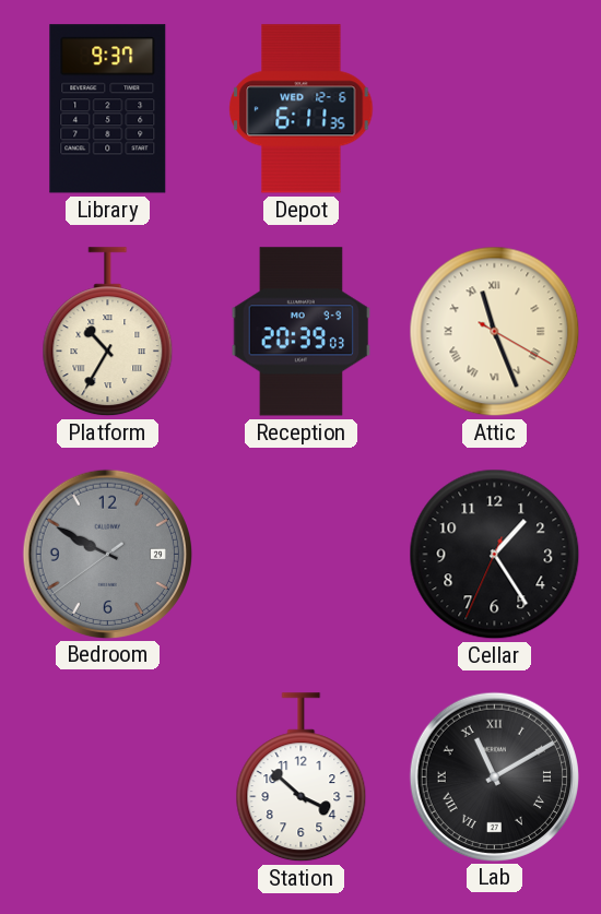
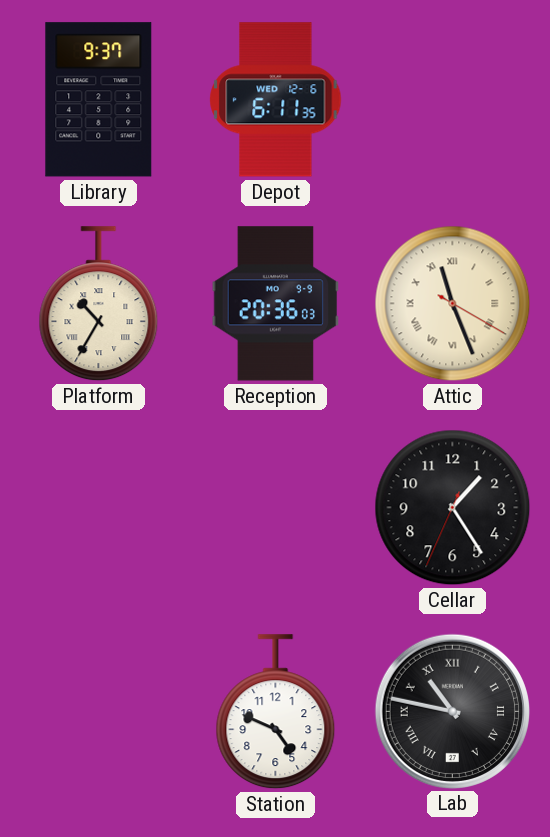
Reception: 20:39 -> 20:36
Bedroom: 9:49 -> none
Station: 3:52 -> 4:49
Lab: 11:10 -> 10:47
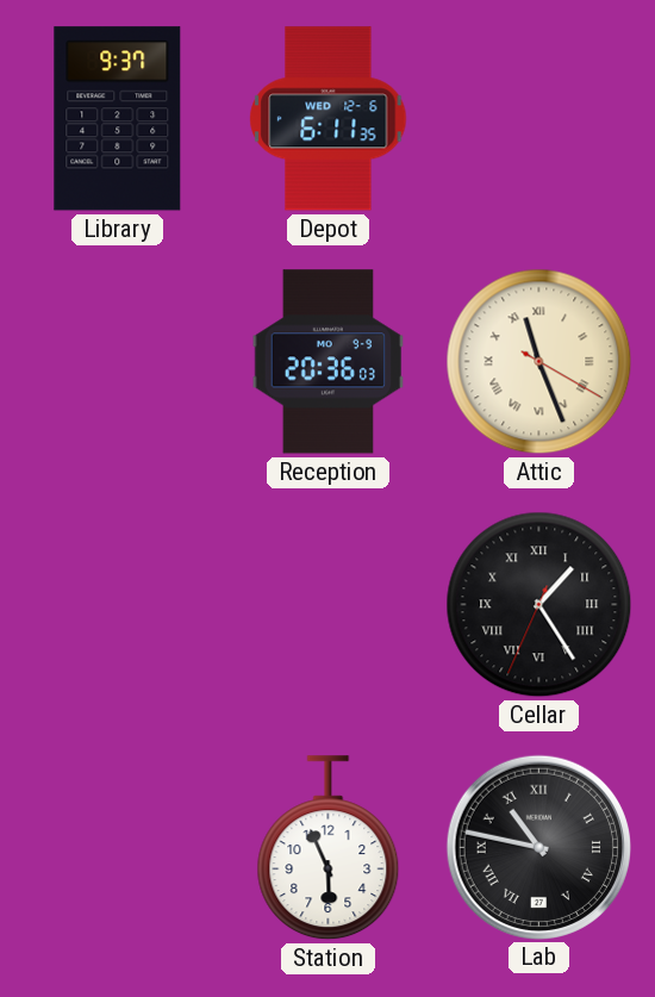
Platform: 10:35 -> none
Cellar numerals: Arabic -> Roman
Station: 4:49 -> 5:56
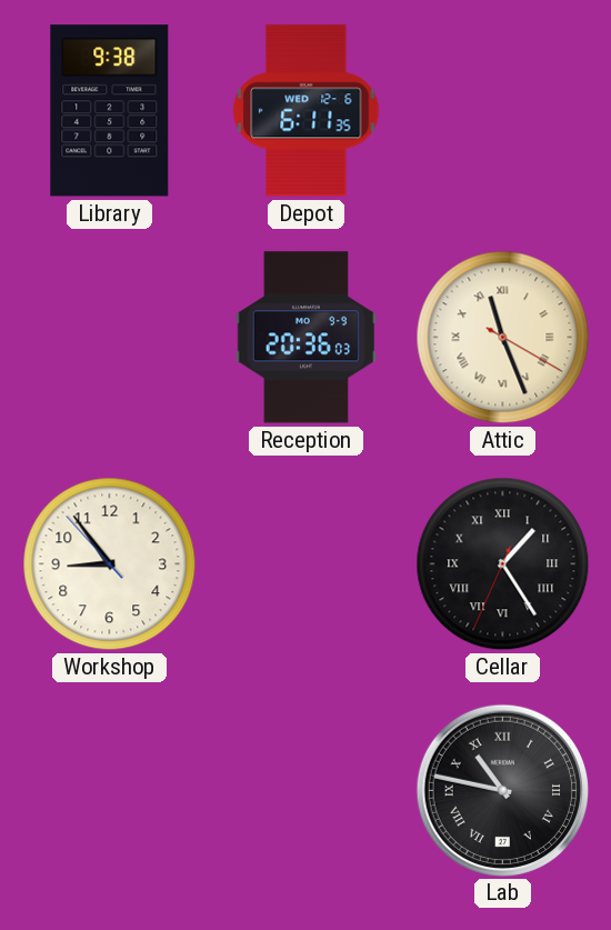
Library: 9:37 -> 9:38
Workshop: none -> 8:53
Station: 5:56 -> none
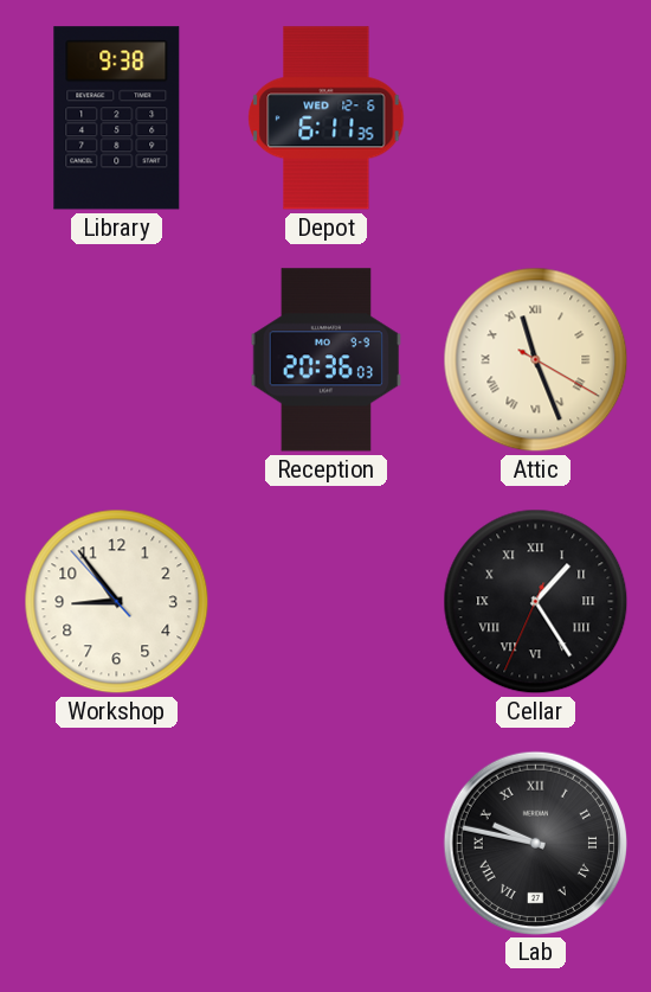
Lab: 10:47 -> 9:47
